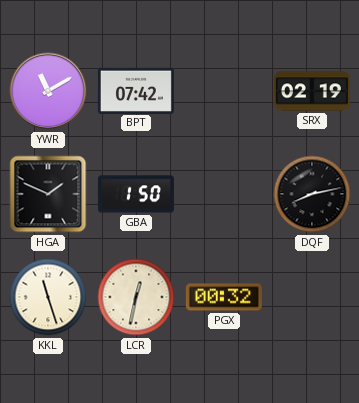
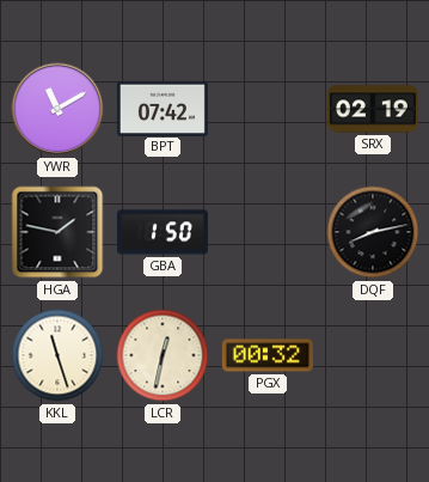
HGA: 1:49 -> 1:47
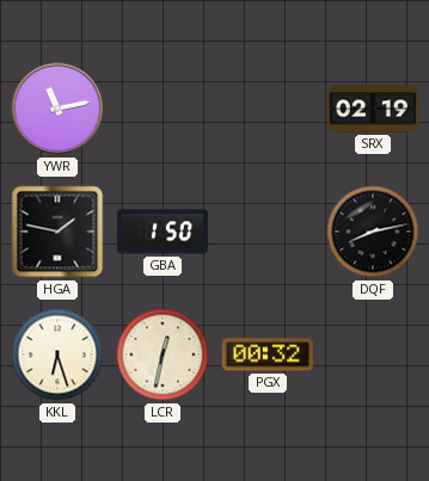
YWR: 11:10 -> 11:13
BPT: 07:42 -> none
KKL: 11:27 -> 6:27
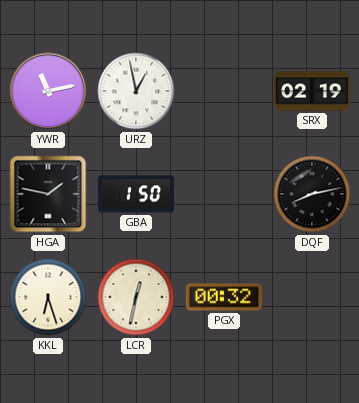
URZ: none -> 12:58
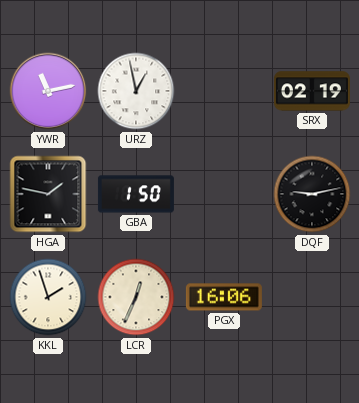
DQF: 8:13 -> 9:13
KKL: 6:27 -> 1:57
LCR: 12:32 -> 12:34
PGX: 00:32 -> 16:06
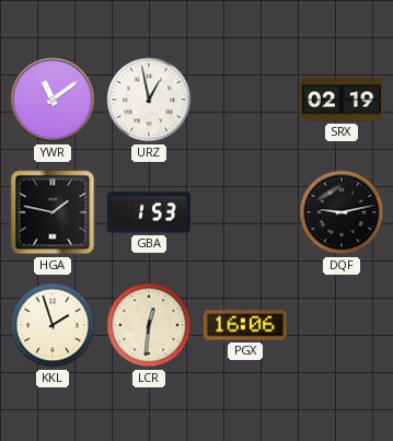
YWR: 11:13 -> 11:09
GBA: 1:50 -> 1:53
LCR: 12:34 -> 12:31
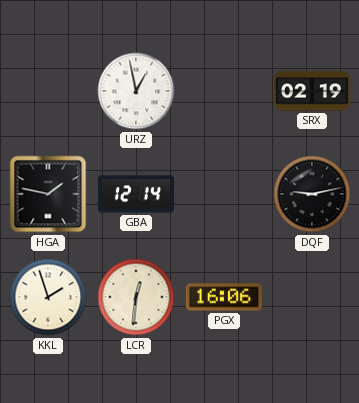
YWR: 11:09 -> none
GBA: 1:53 -> 12:14
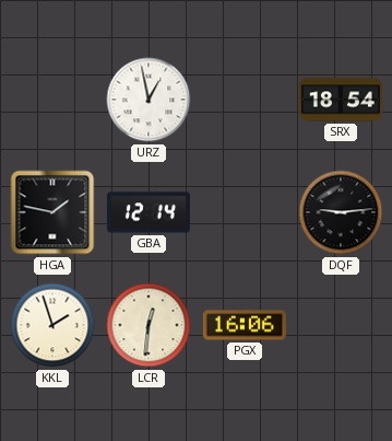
SRX: 02:19 -> 18:54
DQF: 9:13 -> 9:14
